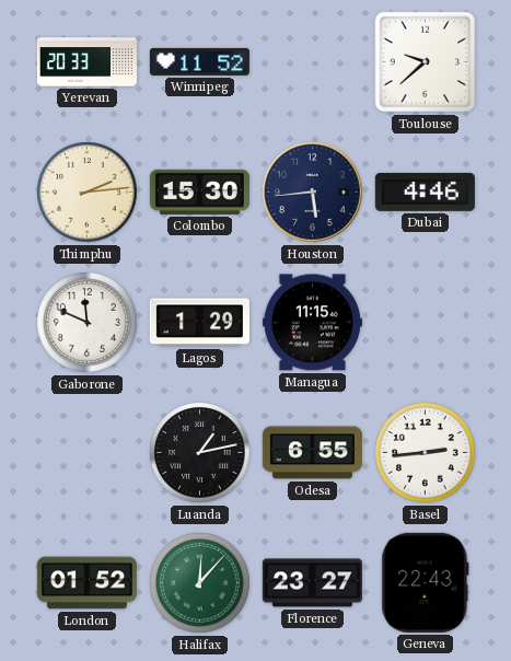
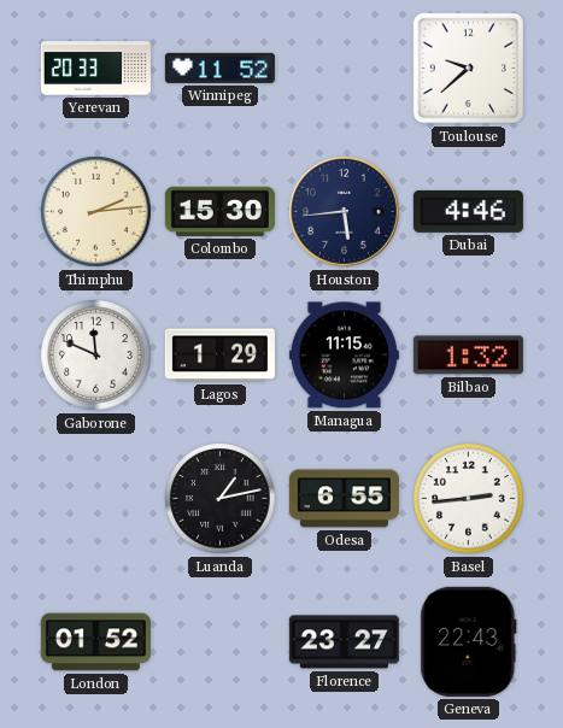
Bilbao: none -> 1:32
Halifax: 12:07 -> none
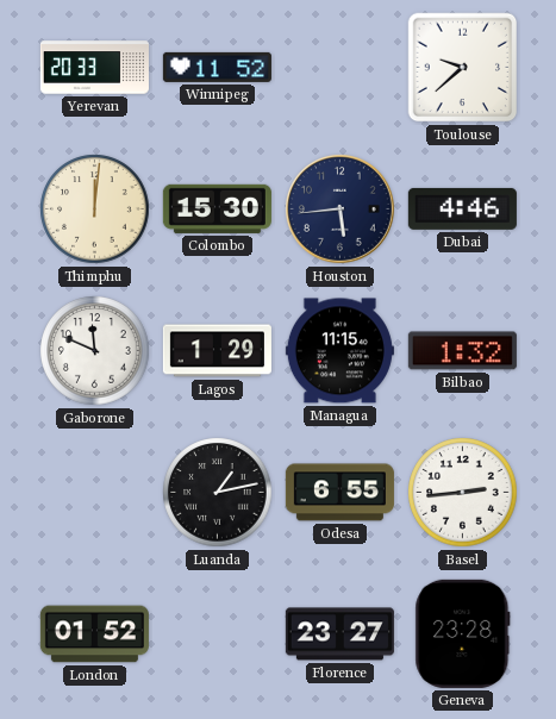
Thimphu: 2:14 -> 12:01
Geneva: 22:43 -> 23:28
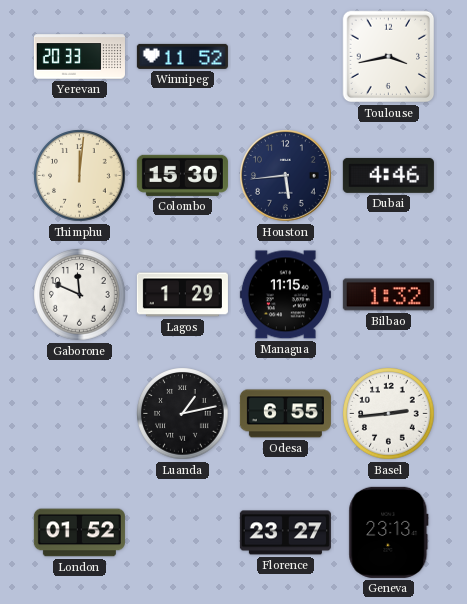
Toulouse: 9:38 -> 3:43
Geneva: 23:28 -> 23:13
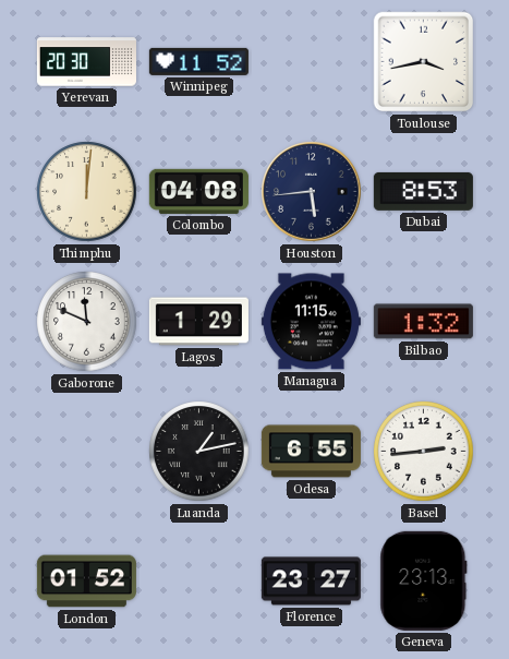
Yerevan: 20:33 -> 20:30
Colombo: 15:30 -> 04:08
Dubai: 4:46 -> 8:53
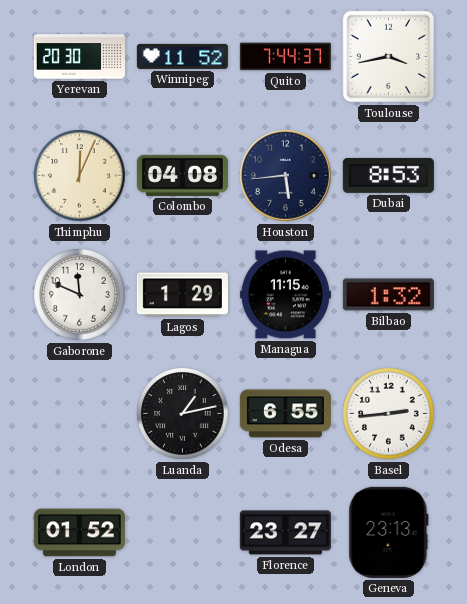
Quito: none -> 7:44
Thimphu: 12:01 -> 12:04
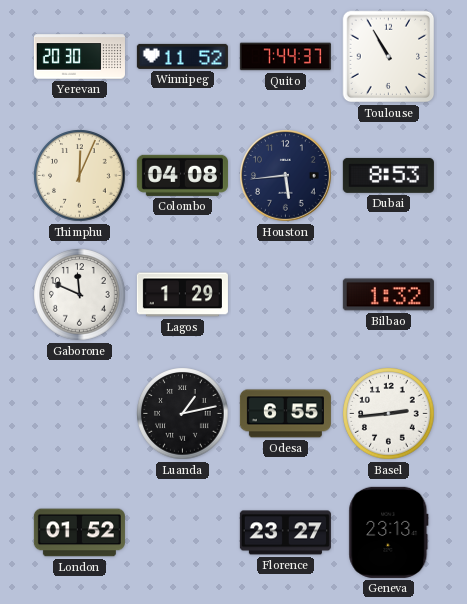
Toulouse: 3:43 -> 10:55
Managua: 11:15 -> none
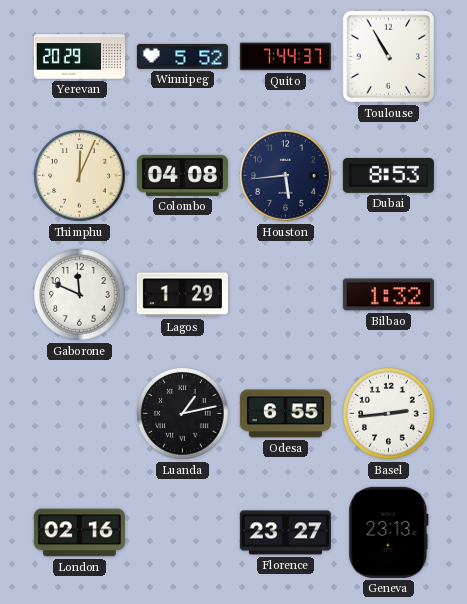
Yerevan: 20:30 -> 20:29
Winnipeg: 11:52 -> 5:52
London: 01:52 -> 02:16
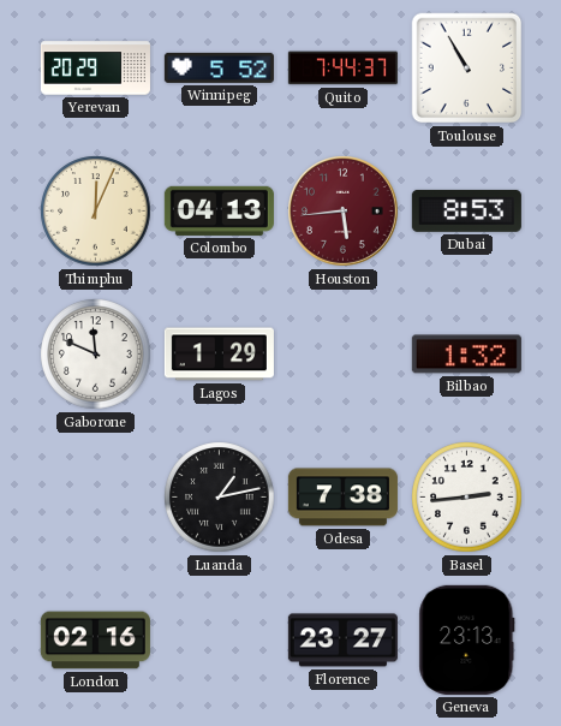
Colombo: 04:08 -> 04:13
Houston dial: navy -> burgundy
Odesa: 6:55 -> 7:38
